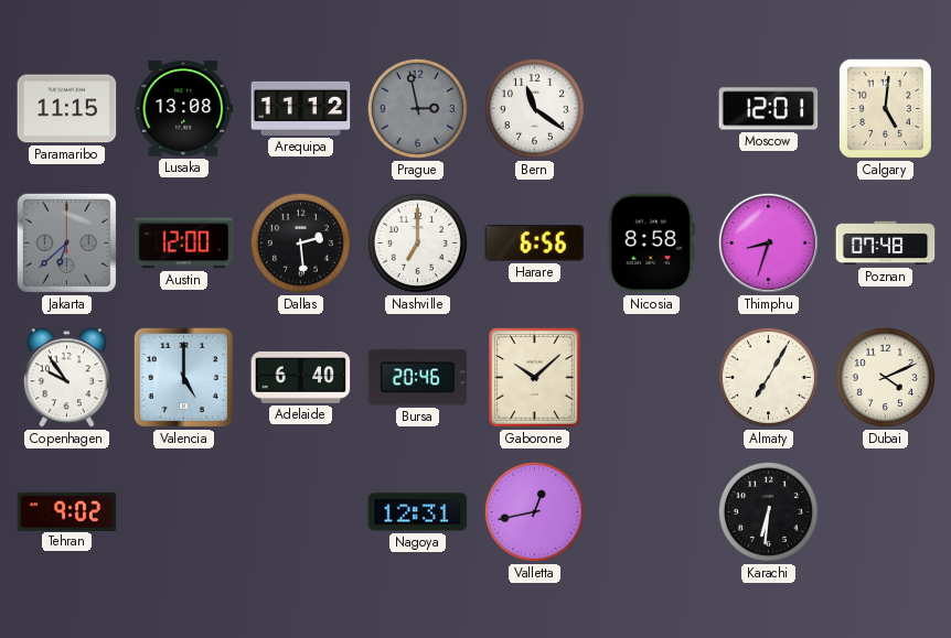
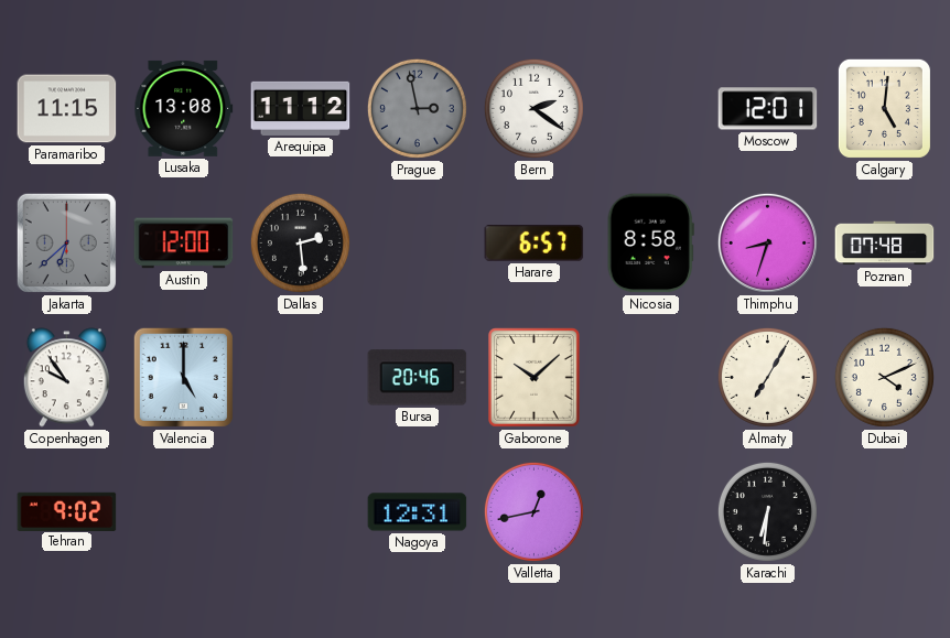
Bern: 11:21 -> 2:21
Nashville: 7:00 -> none
Harare: 6:56 -> 6:57
Adelaide: 6:40 -> none
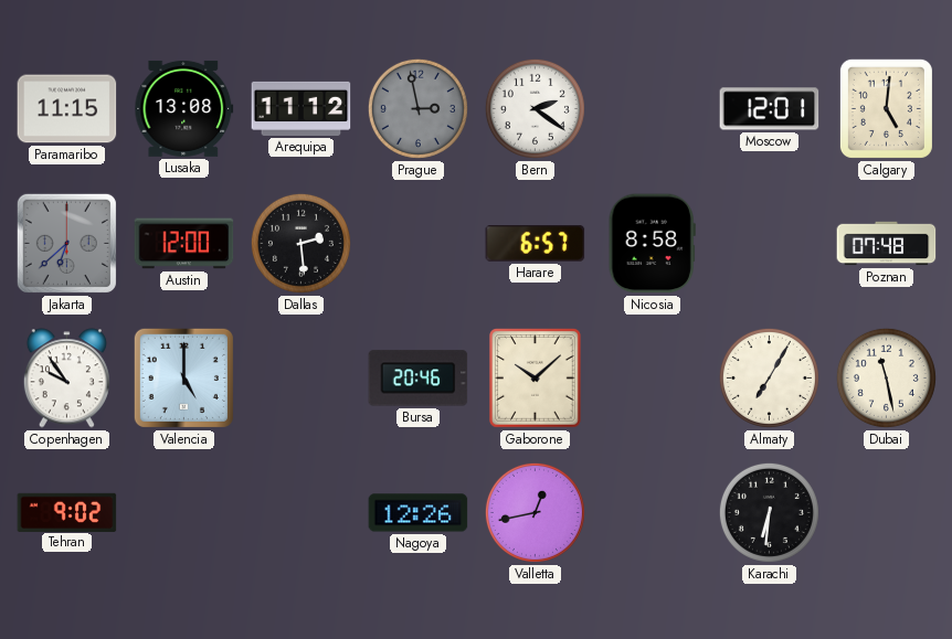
Thimphu: 8:33 -> none
Dubai: 4:11 -> 11:28
Nagoya: 12:31 -> 12:26
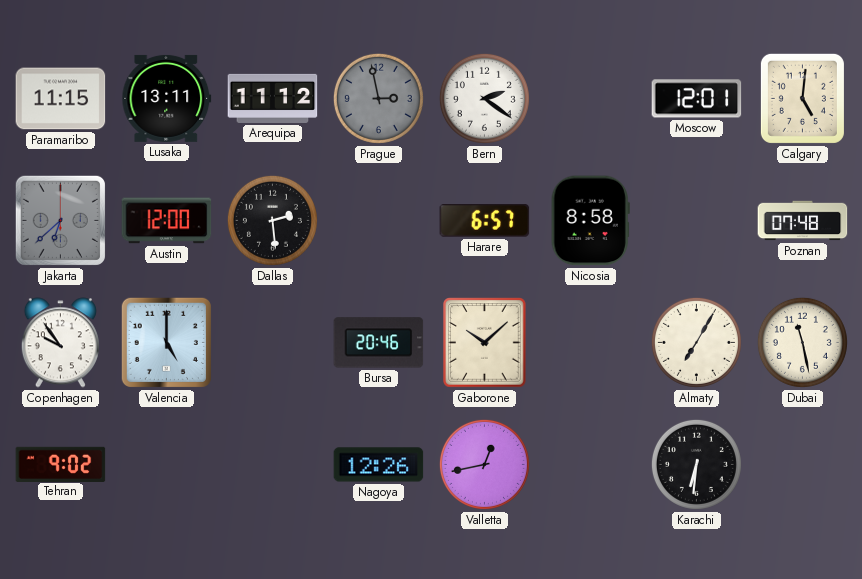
Lusaka: 13:08 -> 13:11
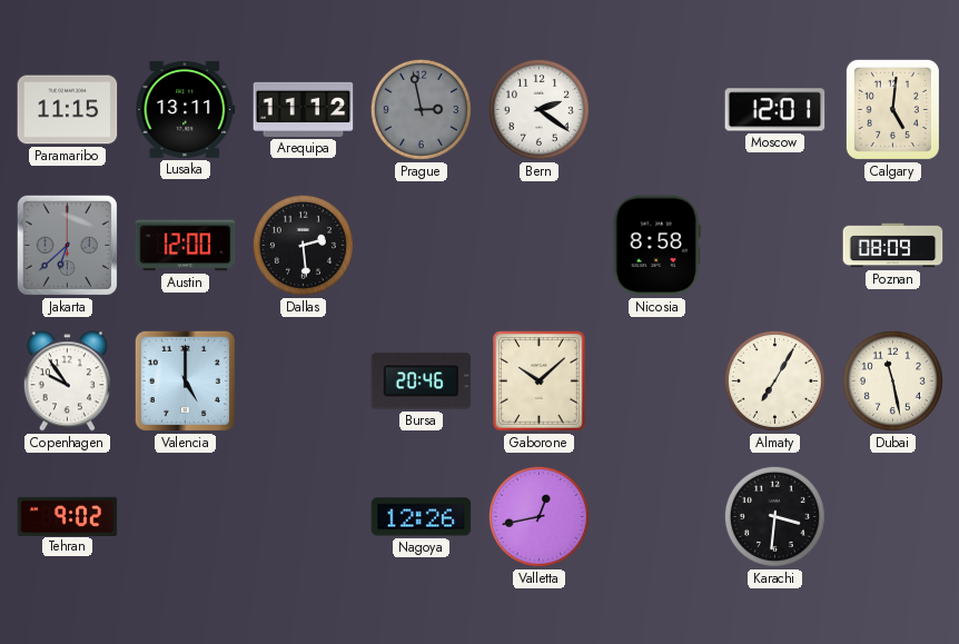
Harare: 6:57 -> none
Poznan: 07:48 -> 08:09
Karachi: 6:31 -> 3:31
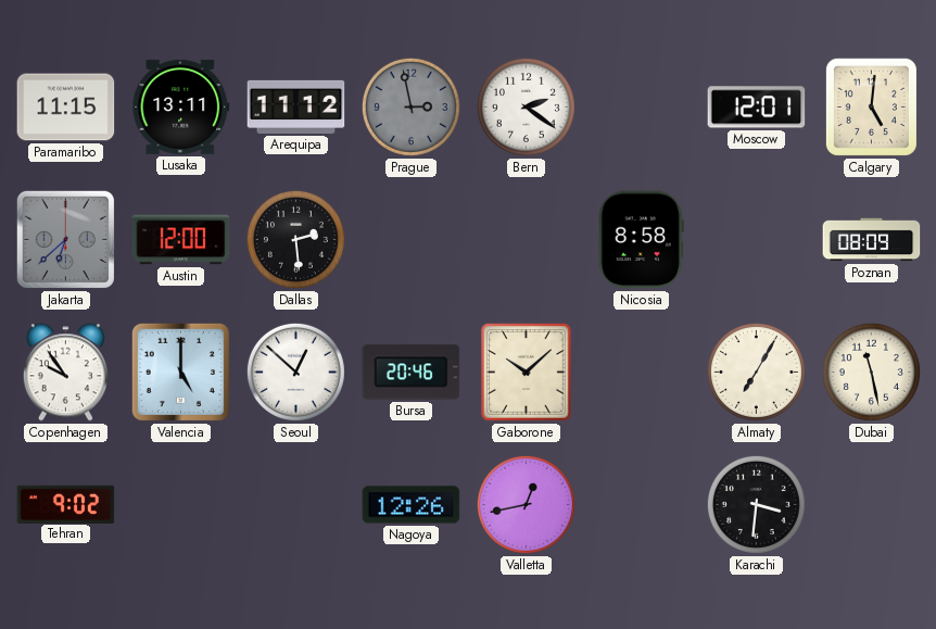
Seoul: none -> 12:52
